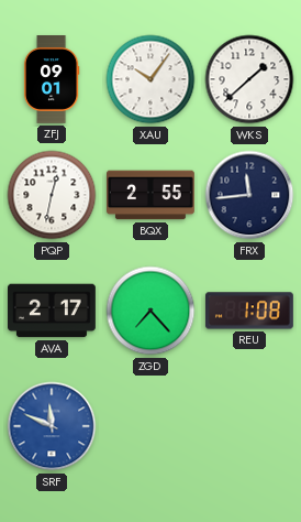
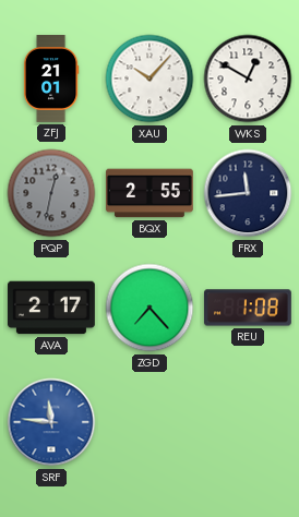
ZFJ: 09:01 -> 21:01
XAU: 10:06 -> 10:07
WKS: 1:38 -> 12:50
PQP dial: white -> grey
SRF: 11:49 -> 11:46
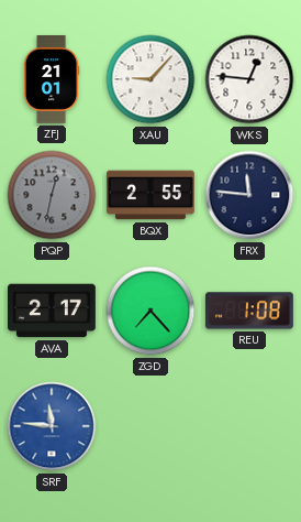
XAU: 10:07 -> 9:07
WKS: 12:50 -> 12:46
FRX: 11:44 -> 11:46
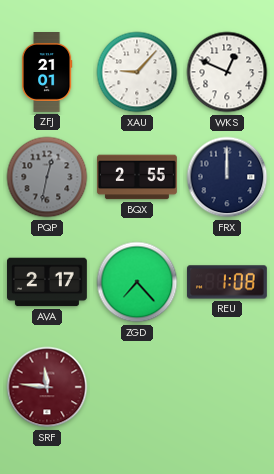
WKS: 12:46 -> 12:49
FRX: 11:46 -> 12:00
SRF dial: blue -> burgundy
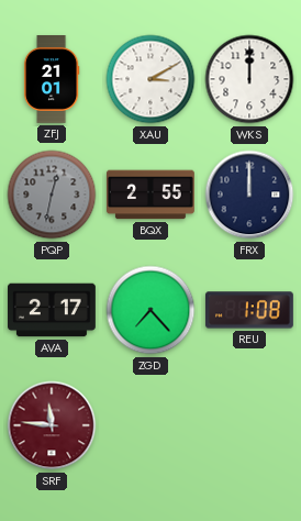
XAU: 9:07 -> 3:10
WKS: 12:49 -> 12:00
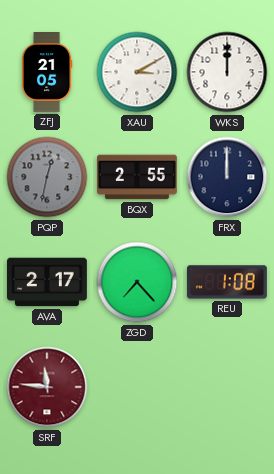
ZFJ: 21:01 -> 21:05
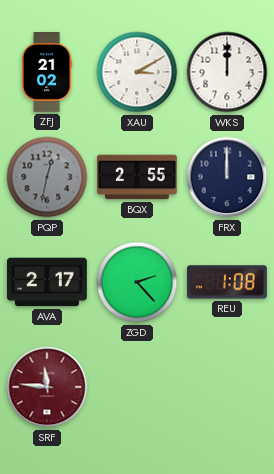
ZFJ: 21:05 -> 21:02
ZGD: 7:23 -> 2:23
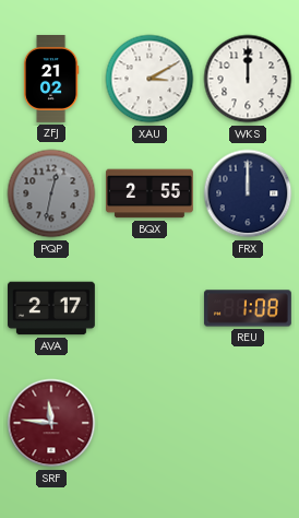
ZGD: 2:23 -> none
